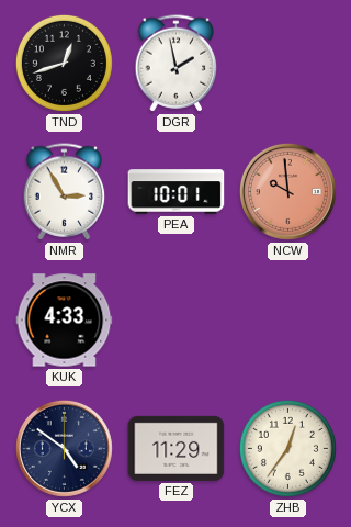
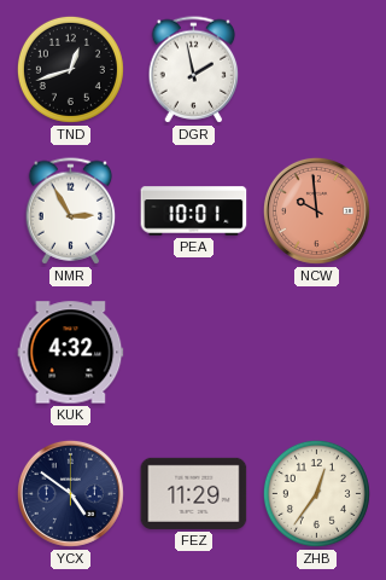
KUK: 4:33 -> 4:32
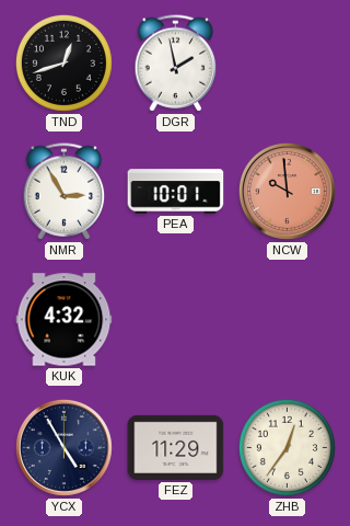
YCX: 4:51 -> 4:55
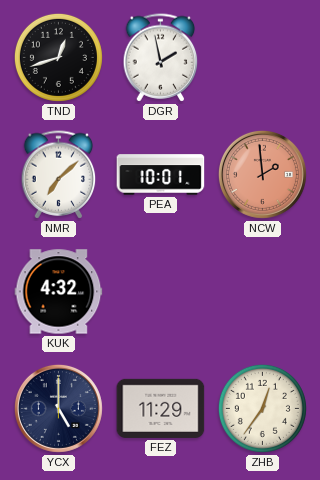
NMR: 2:55 -> 7:08
NCW: 9:59 -> 1:59
YCX: 4:55 -> 5:00
